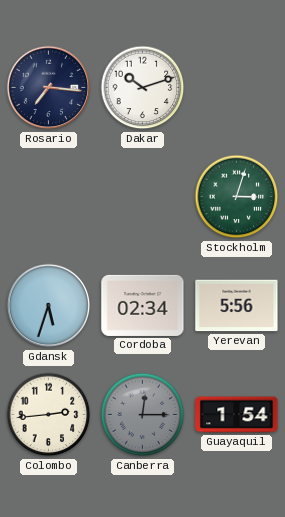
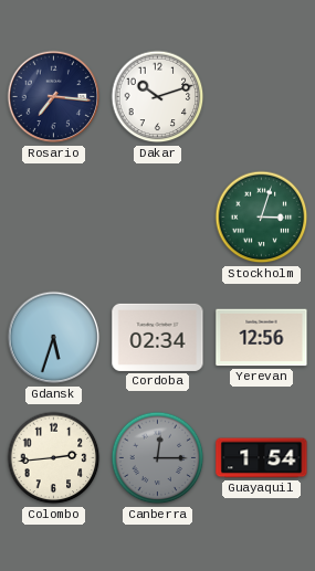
Yerevan: 5:56 -> 12:56
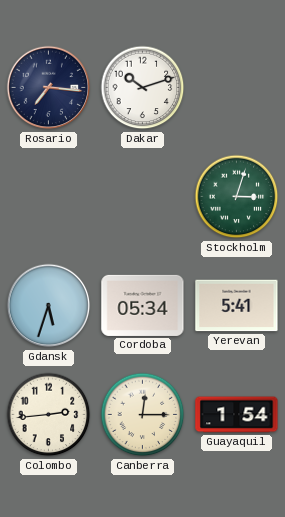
Cordoba: 02:34 -> 05:34
Yerevan: 12:56 -> 5:41
Canberra dial: grey -> cream
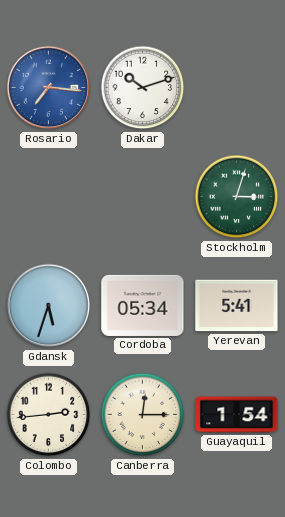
Rosario dial: navy -> blue
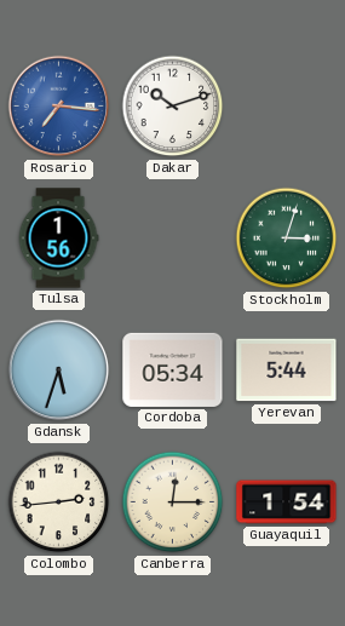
Tulsa: none -> 1:56
Yerevan: 5:41 -> 5:44
